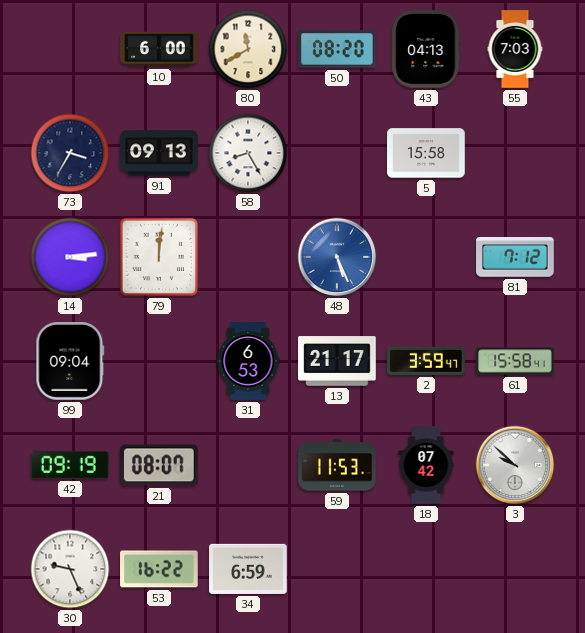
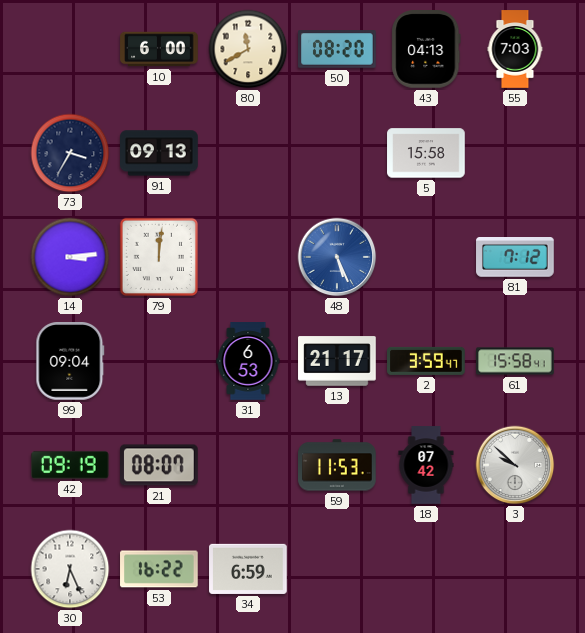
58: 8:25 -> none
30: 9:26 -> 6:26
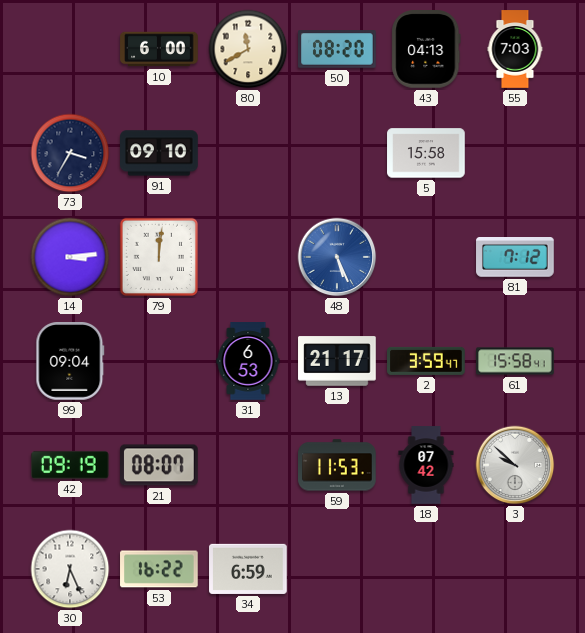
91: 09:13 -> 09:10
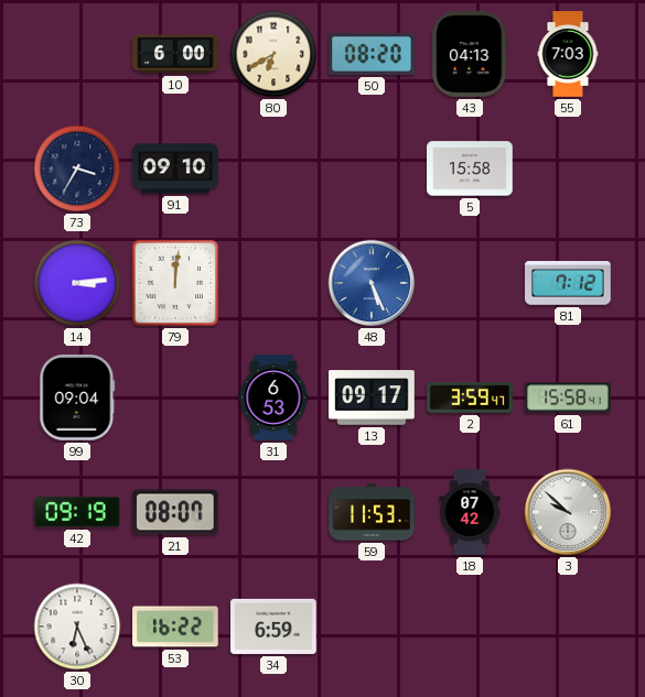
80: 11:40 -> 6:40
13: 21:17 -> 09:17
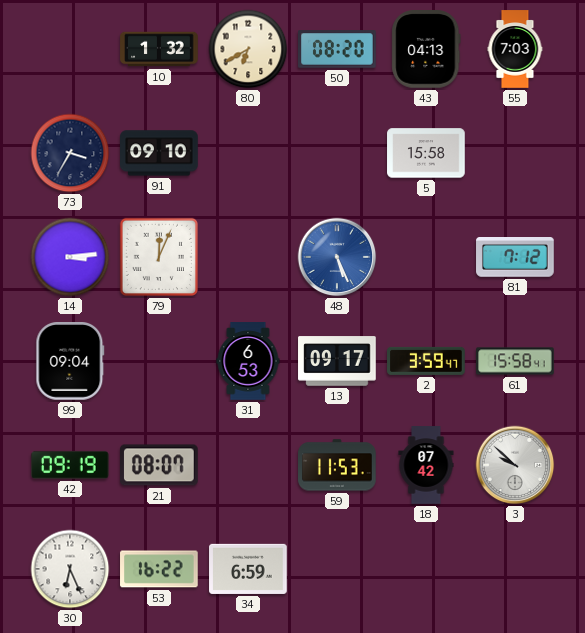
10: 6:00 -> 1:32
79: 12:01 -> 12:04
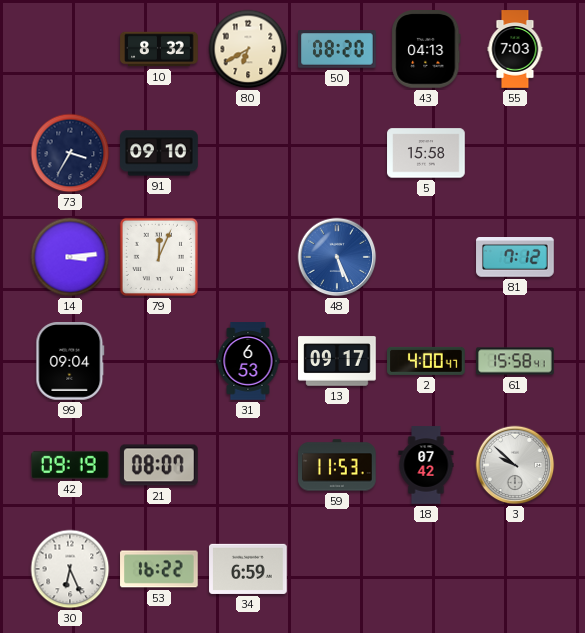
10: 1:32 -> 8:32
2: 3:59 -> 4:00
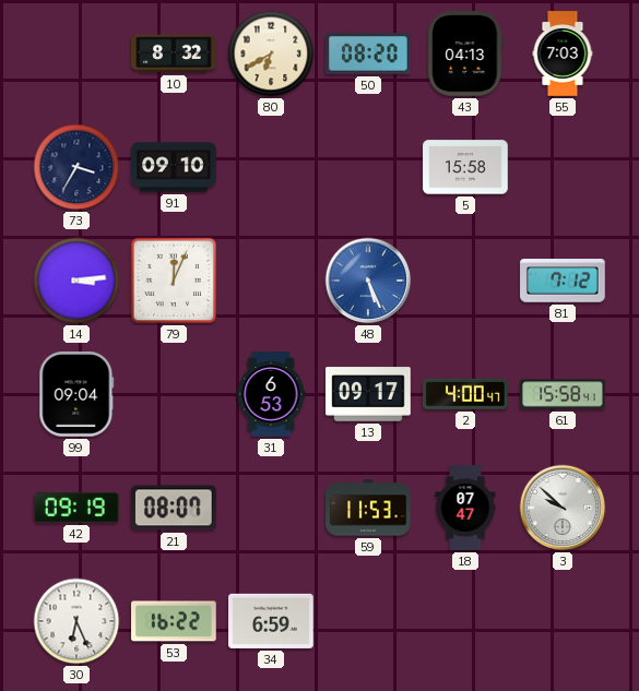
18: 07:42 -> 07:47
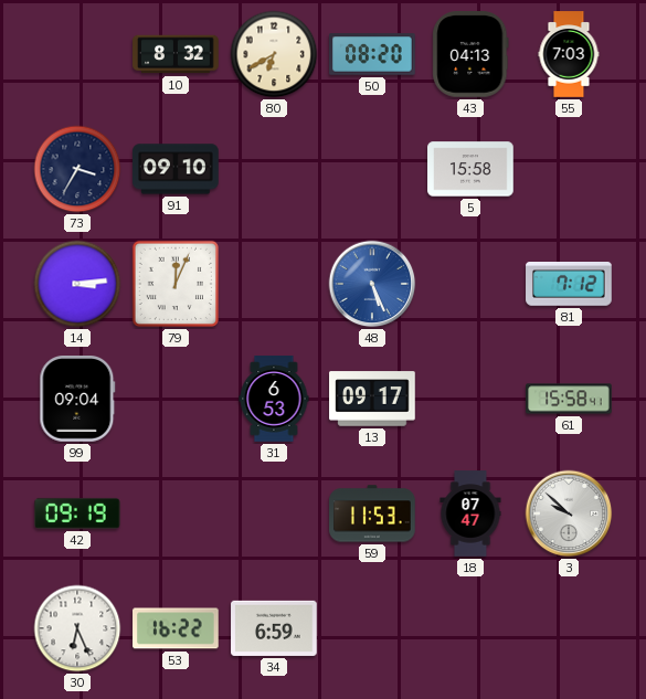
2: 4:00 -> none
21: 08:07 -> none
